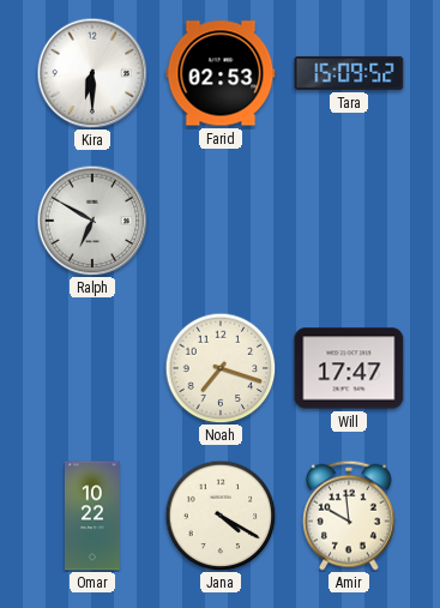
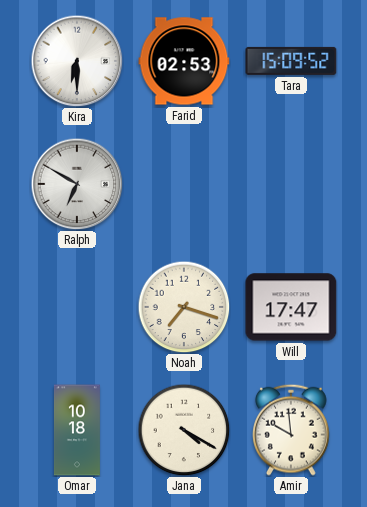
Omar: 10:22 -> 10:18
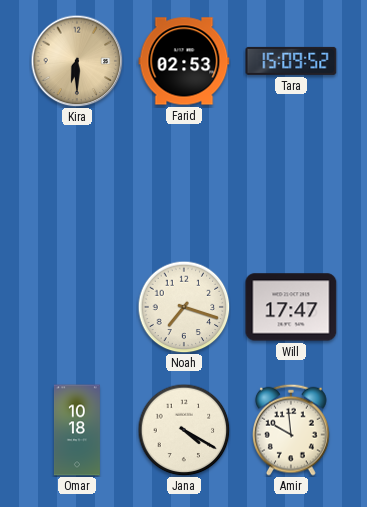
Kira dial: white -> champagne
Ralph: 6:50 -> none
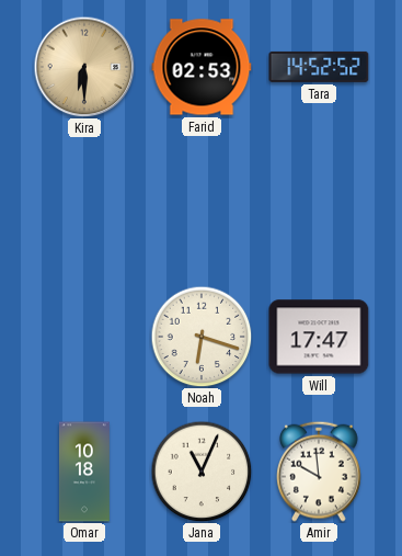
Tara: 15:09 -> 14:52
Noah: 7:18 -> 6:18
Jana: 4:20 -> 11:04
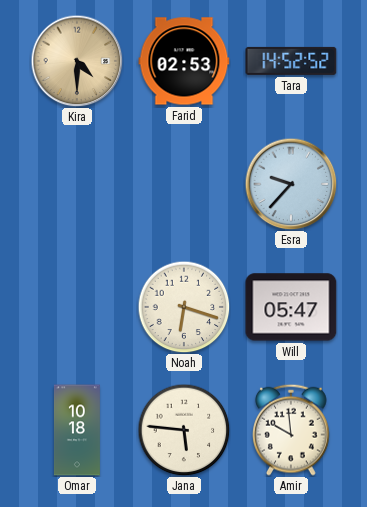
Kira: 6:30 -> 4:30
Esra: none -> 9:37
Will: 17:47 -> 05:47
Jana: 11:04 -> 5:46
